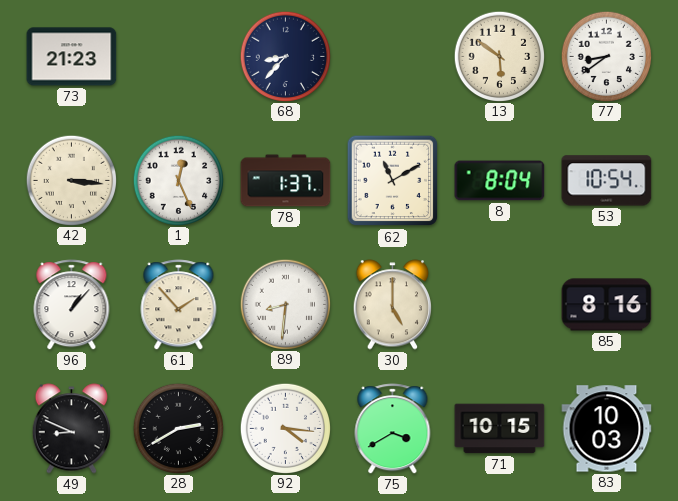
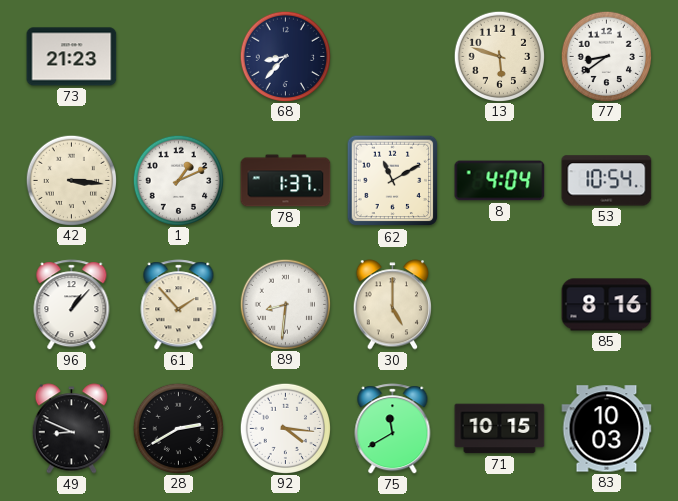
13: 5:51 -> 5:48
1: 12:26 -> 1:11
8: 8:04 -> 4:04
75: 3:40 -> 11:40
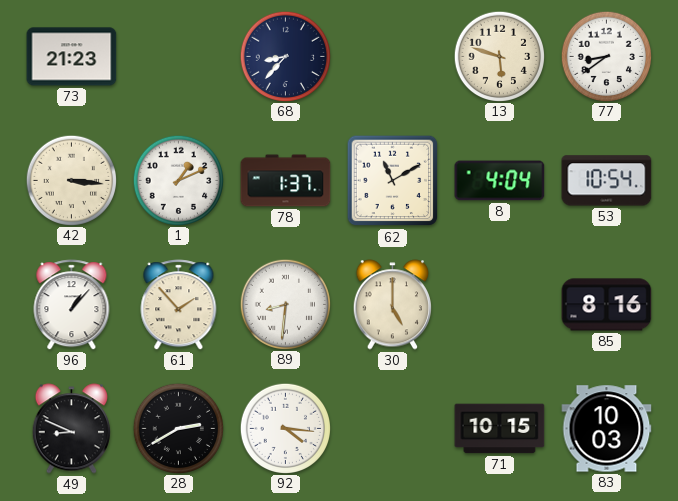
75: 11:40 -> none
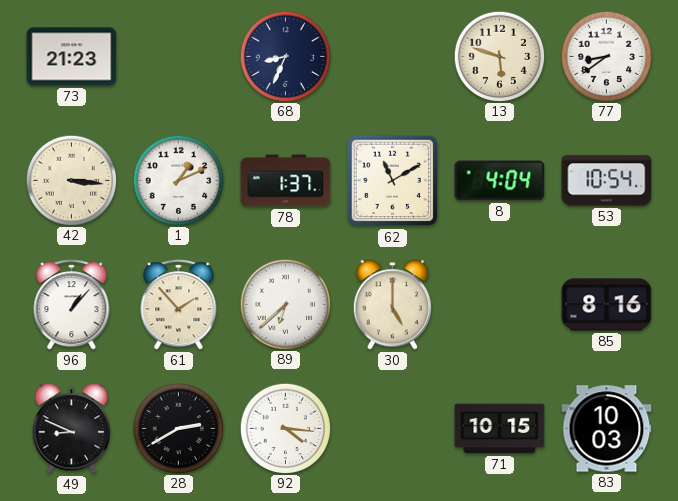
68: 8:37 -> 8:34
89: 8:31 -> 6:38
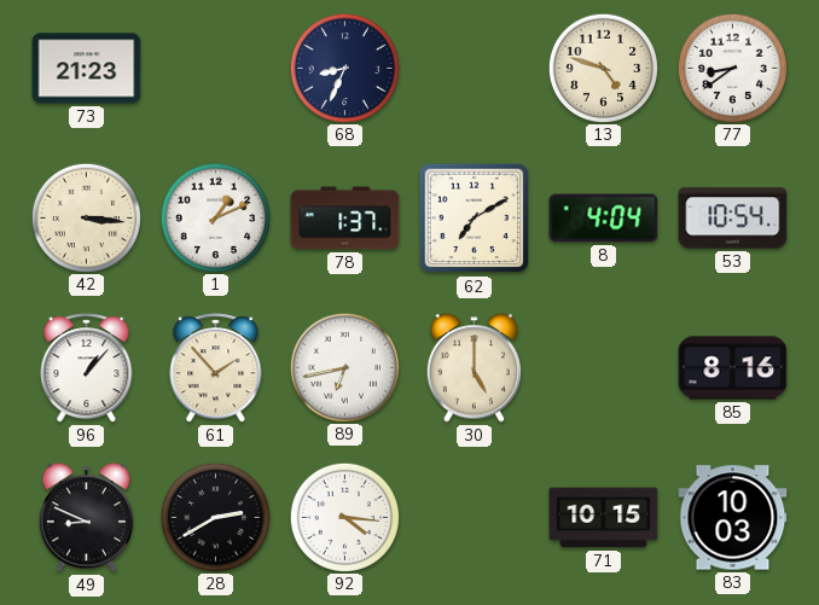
13: 5:48 -> 4:48
62: 11:10 -> 7:10
89: 6:38 -> 6:43
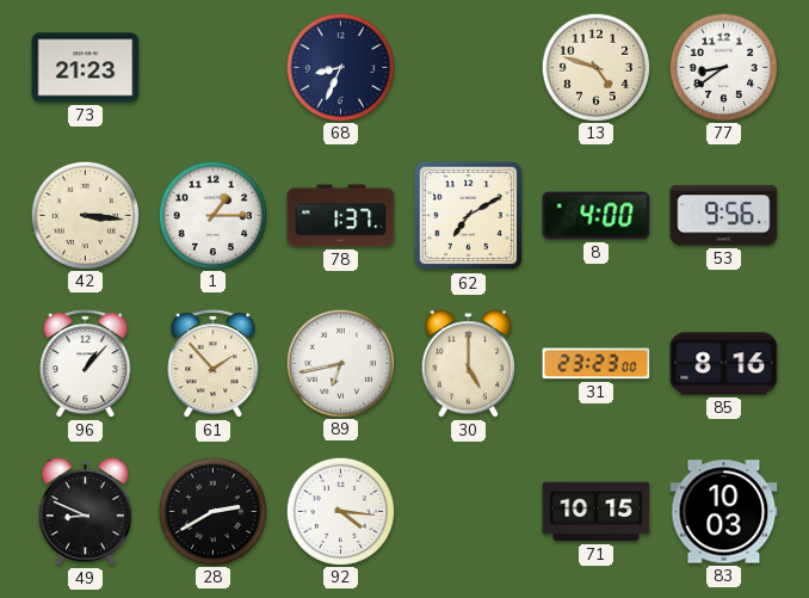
1: 1:11 -> 1:15
8: 4:04 -> 4:00
53: 10:54 -> 9:56
31: none -> 23:23
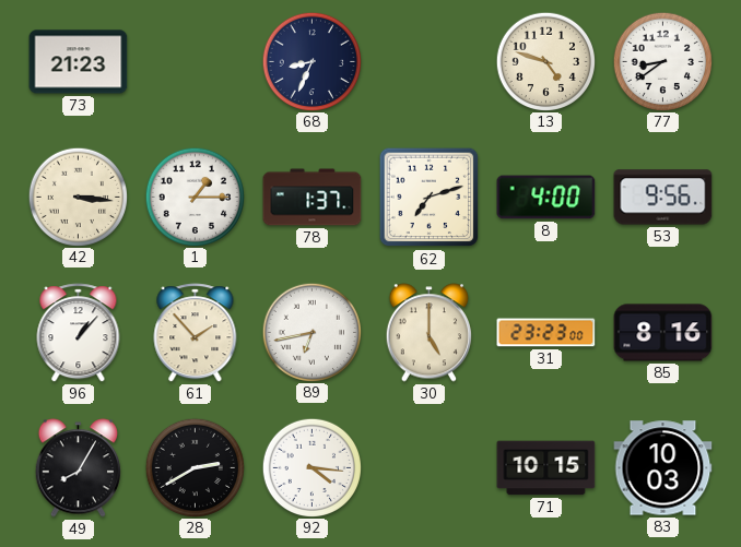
62: 7:10 -> 7:12
49: 8:49 -> 8:05
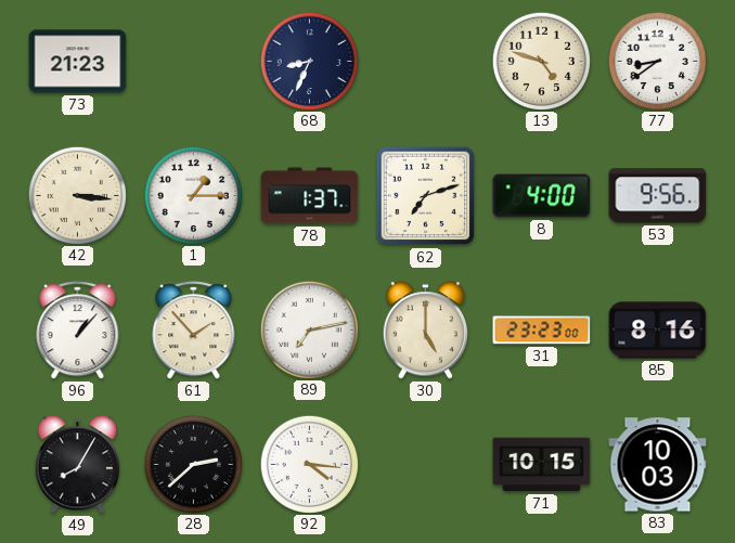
89: 6:43 -> 7:13
28: 2:40 -> 2:38
